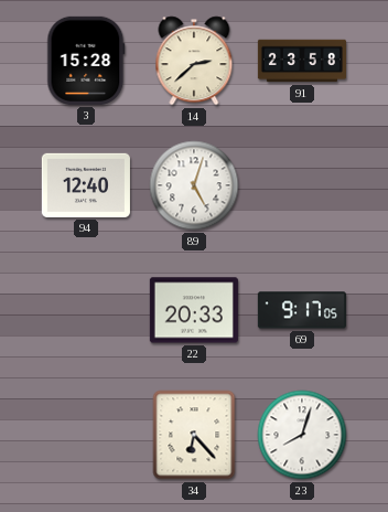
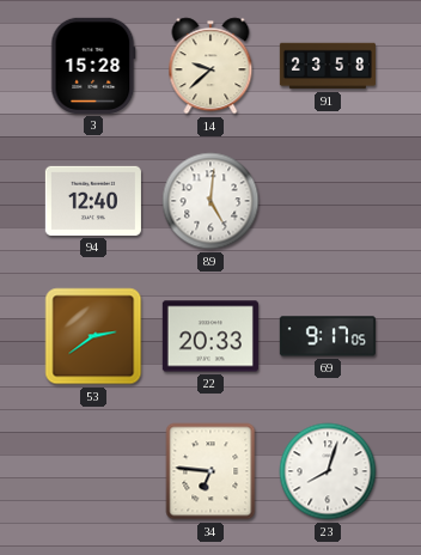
14: 2:38 -> 9:38
89: 5:03 -> 5:01
53: none -> 2:39
34: 6:23 -> 6:46
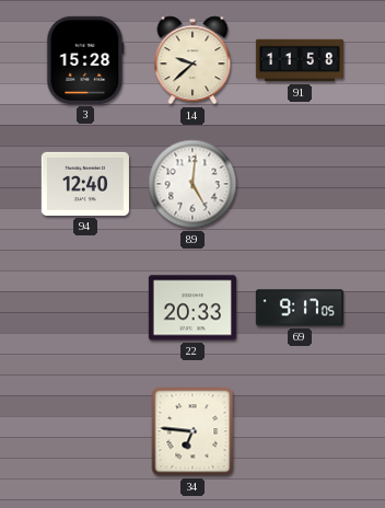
91: 23:58 -> 11:58
53: 2:39 -> none
23: 8:03 -> none
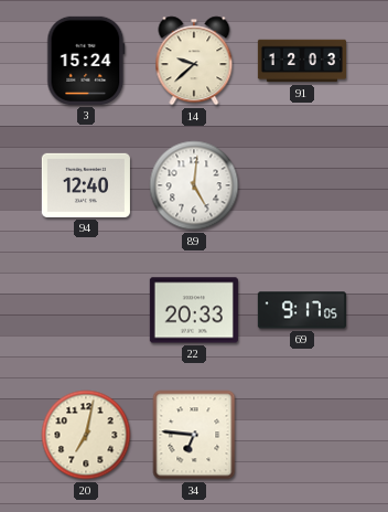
3: 15:28 -> 15:24
91: 11:58 -> 12:03
20: none -> 7:02
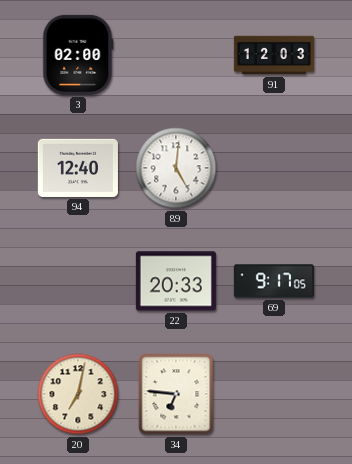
3: 15:24 -> 02:00
14: 9:38 -> none
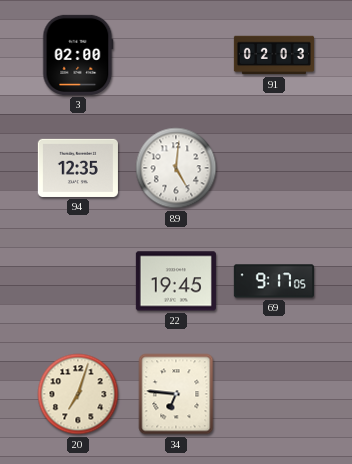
91: 12:03 -> 02:03
94: 12:40 -> 12:35
22: 20:33 -> 19:45
20: 7:02 -> 7:03
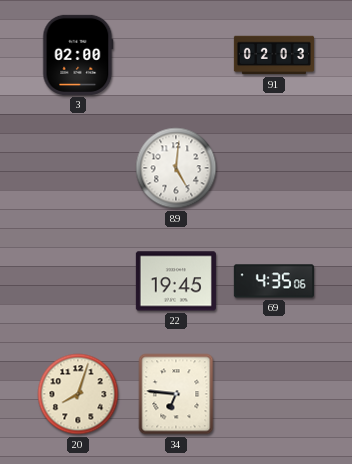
94: 12:35 -> none
69: 9:17 -> 4:35
20: 7:03 -> 8:03
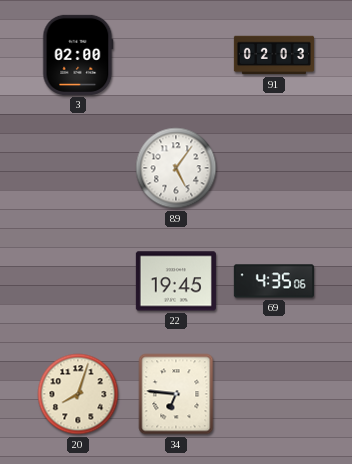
89: 5:01 -> 5:06
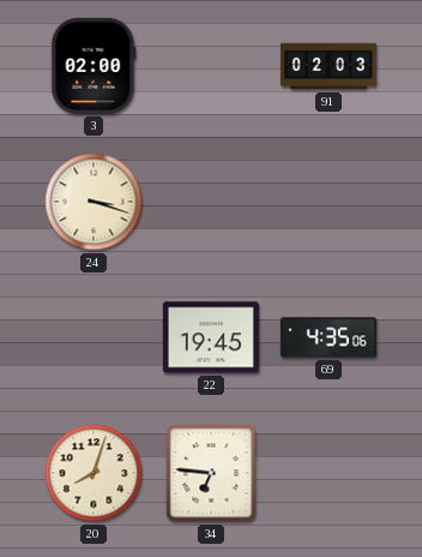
24: none -> 3:18
89: 5:06 -> none
